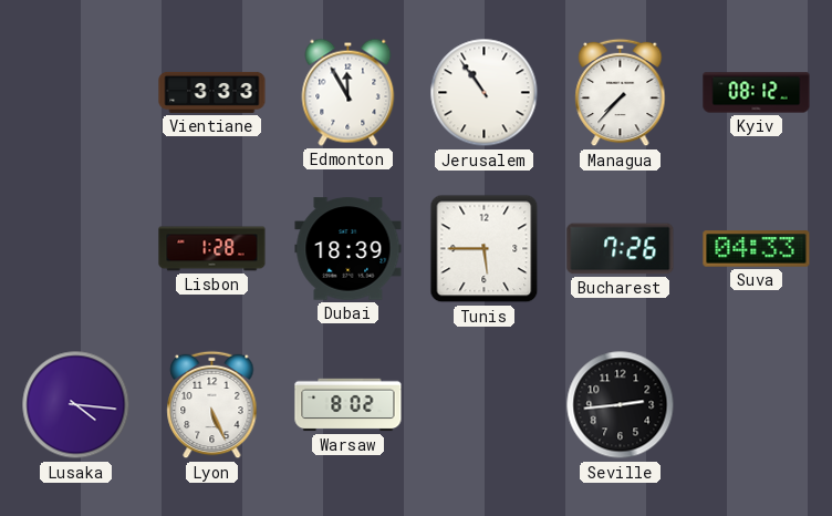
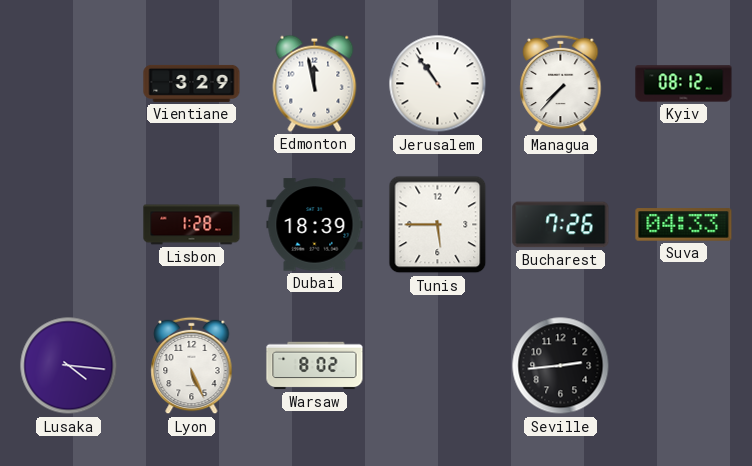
Vientiane: 3:33 -> 3:29
Edmonton: 11:55 -> 11:58
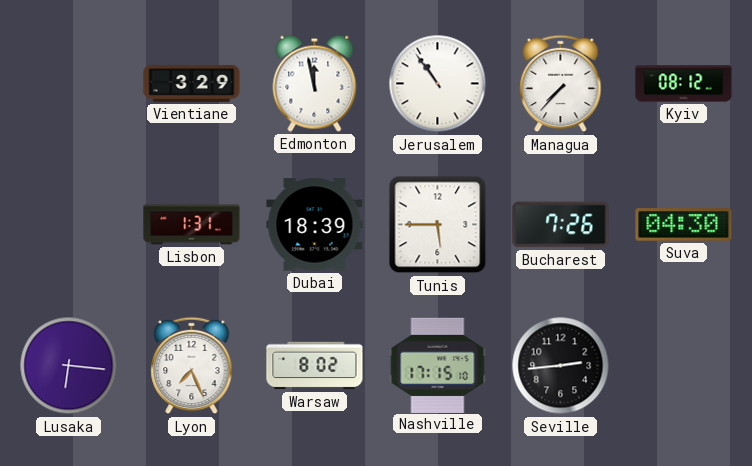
Lisbon: 1:28 -> 1:31
Suva: 04:33 -> 04:30
Lusaka: 4:16 -> 6:16
Lyon: 5:26 -> 7:26
Nashville: none -> 17:15
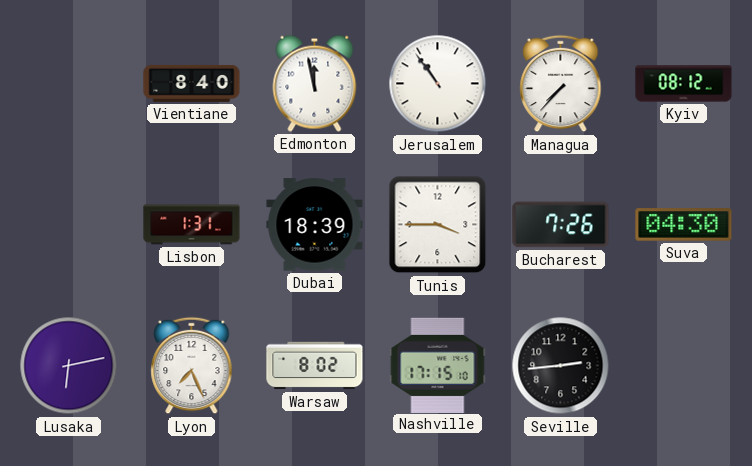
Vientiane: 3:29 -> 8:40
Tunis: 5:45 -> 3:45
Lusaka: 6:16 -> 6:13
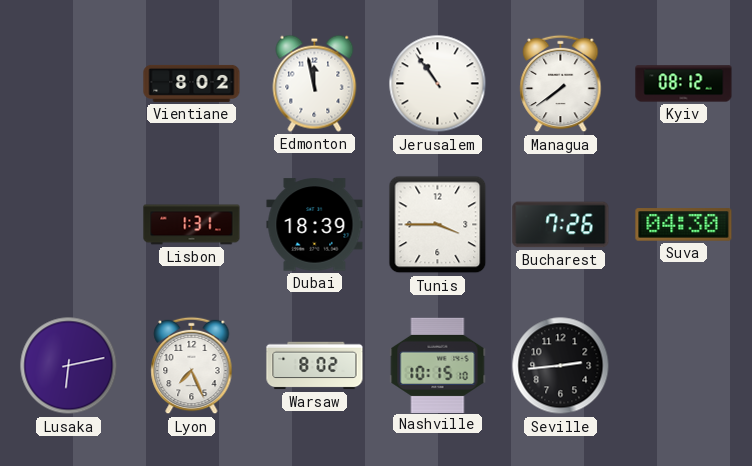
Vientiane: 8:40 -> 8:02
Managua: 7:37 -> 7:39
Nashville: 17:15 -> 10:15
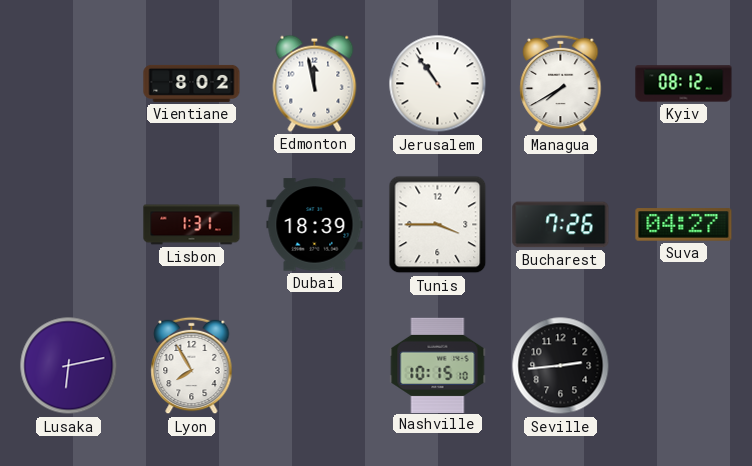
Managua: 7:39 -> 7:40
Suva: 04:30 -> 04:27
Lyon: 7:26 -> 7:55
Warsaw: 8:02 -> none
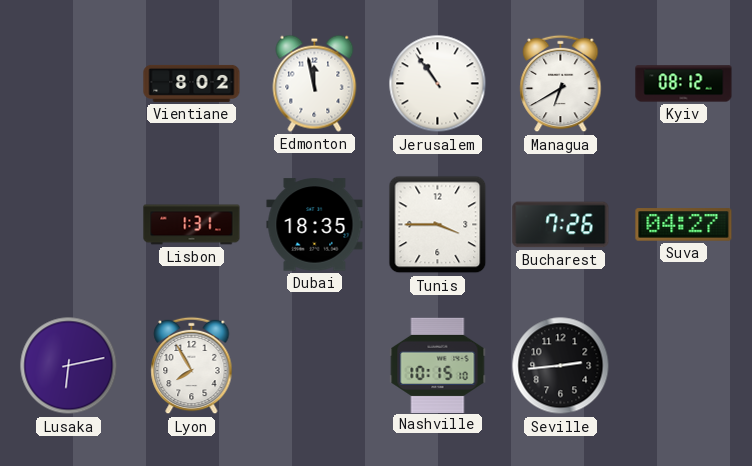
Managua: 7:40 -> 6:40
Dubai: 18:39 -> 18:35
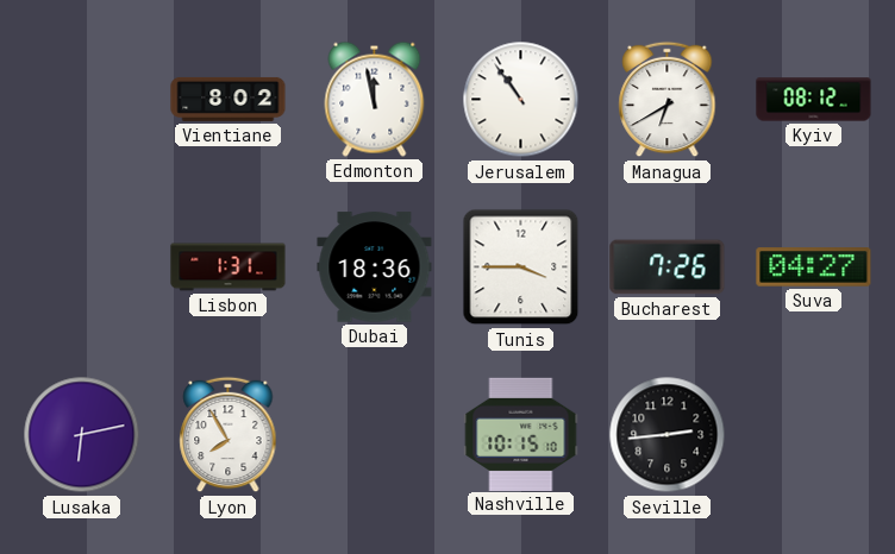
Dubai: 18:35 -> 18:36
